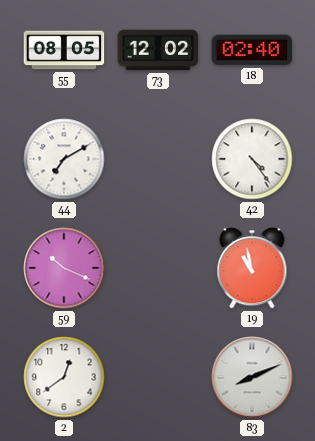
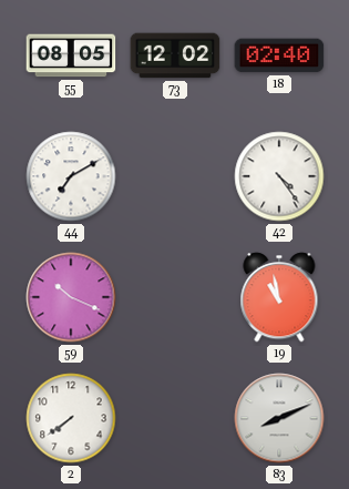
2: 12:39 -> 7:39
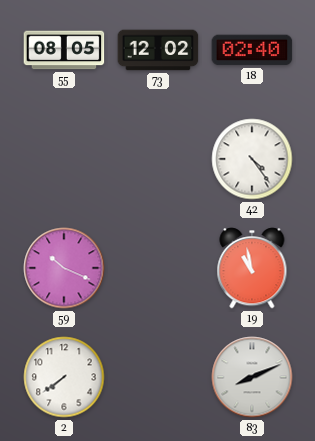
44: 7:10 -> none
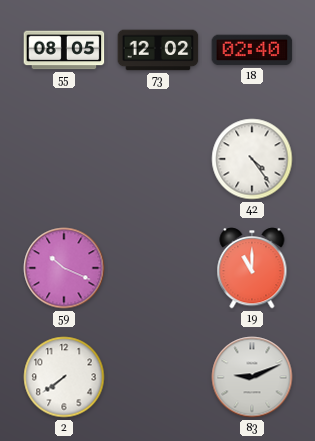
19: 10:58 -> 11:00
83: 8:11 -> 9:11
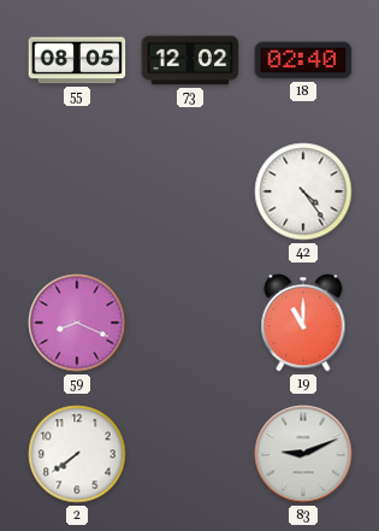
59: 10:19 -> 8:19
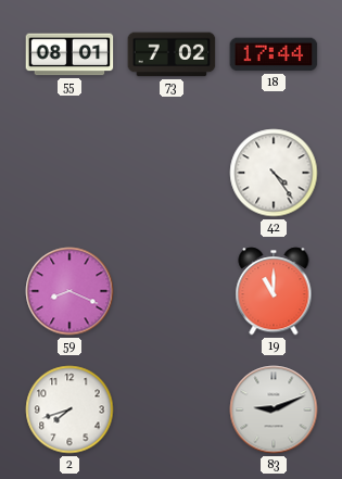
55: 08:05 -> 08:01
73: 12:02 -> 7:02
18: 02:40 -> 17:44
2: 7:39 -> 7:42
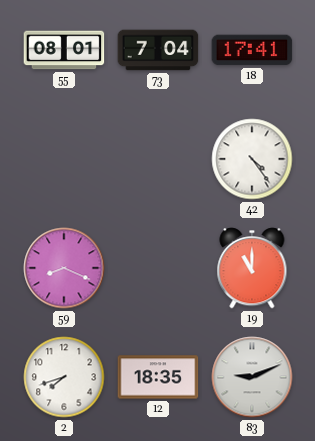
73: 7:02 -> 7:04
18: 17:44 -> 17:41
12: none -> 18:35
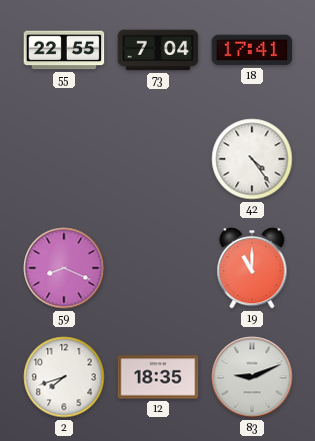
55: 08:01 -> 22:55
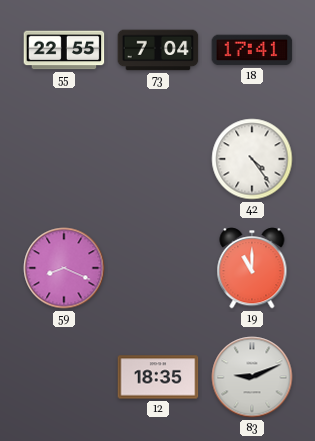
2: 7:42 -> none
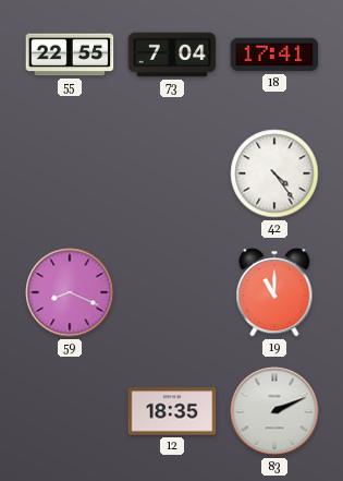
83: 9:11 -> 2:11
